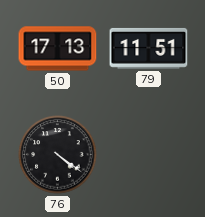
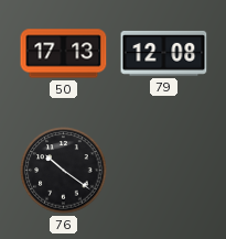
79: 11:51 -> 12:08
76: 4:21 -> 10:21
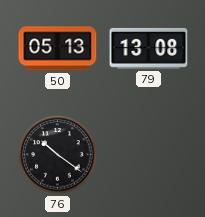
50: 17:13 -> 05:13
79: 12:08 -> 13:08
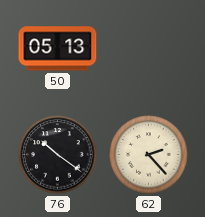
79: 13:08 -> none
62: none -> 2:23
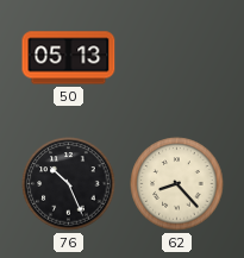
76: 10:21 -> 10:26
62: 2:23 -> 8:23
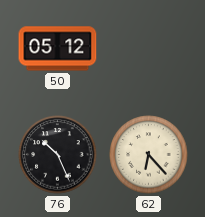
50: 05:13 -> 05:12
62: 8:23 -> 6:23
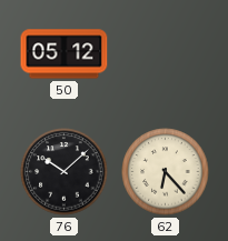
76: 10:26 -> 10:08
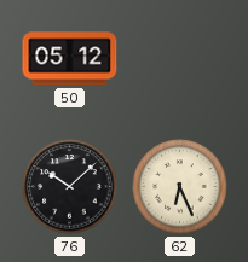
62: 6:23 -> 6:26
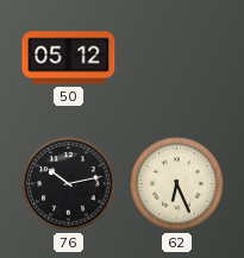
76: 10:08 -> 10:13
